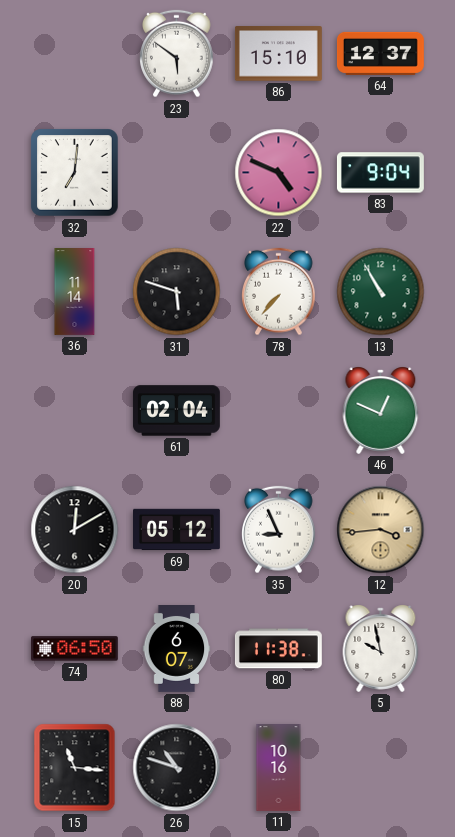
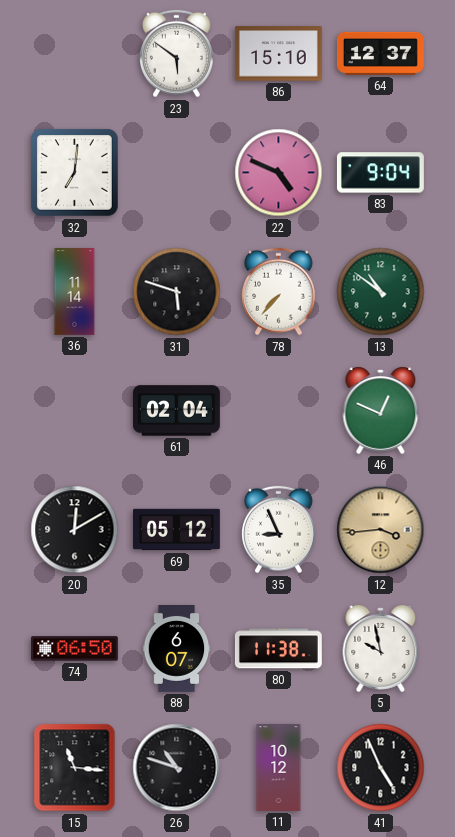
13: 10:55 -> 10:51
11: 10:16 -> 10:12
41: none -> 4:56
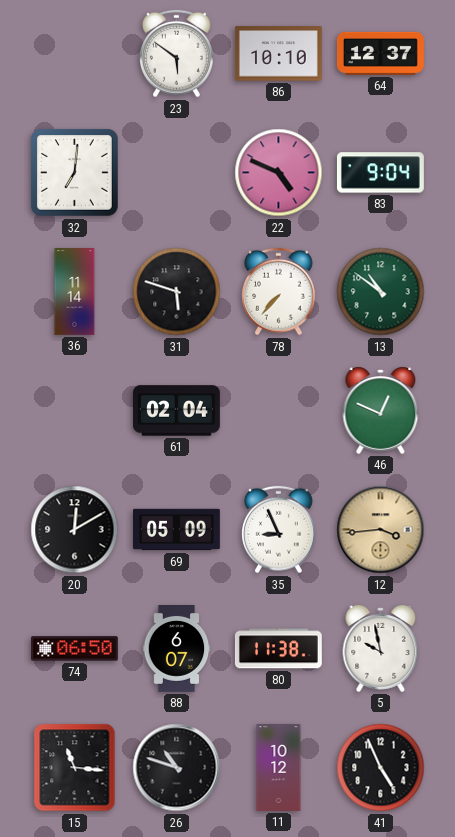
86: 15:10 -> 10:10
69: 05:12 -> 05:09
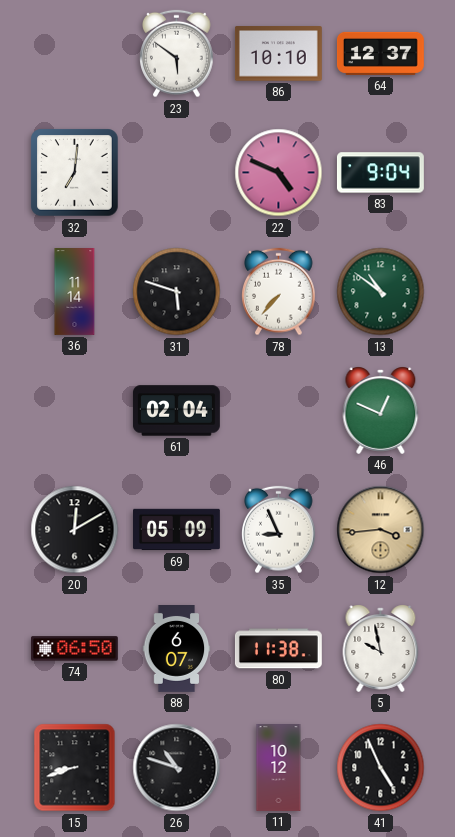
15: 11:16 -> 8:42
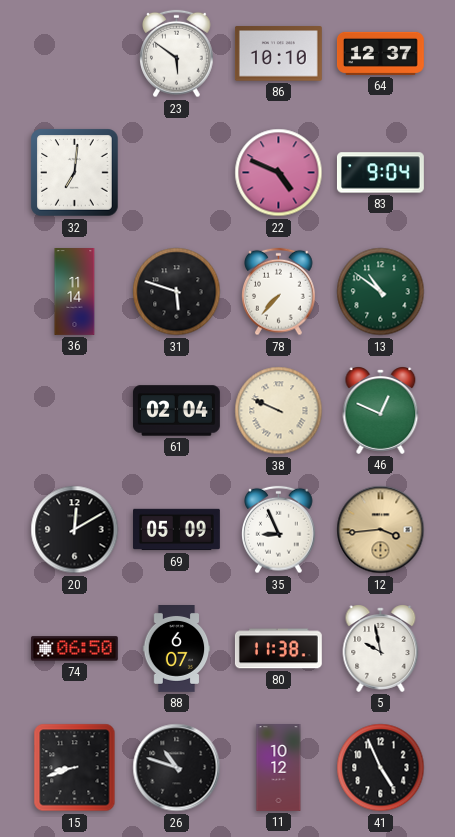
38: none -> 9:49
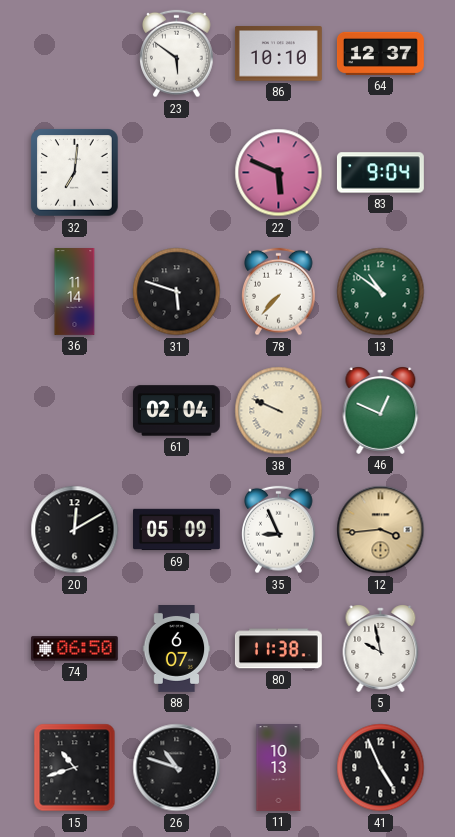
22: 4:49 -> 5:49
15: 8:42 -> 10:42
11: 10:12 -> 10:13
